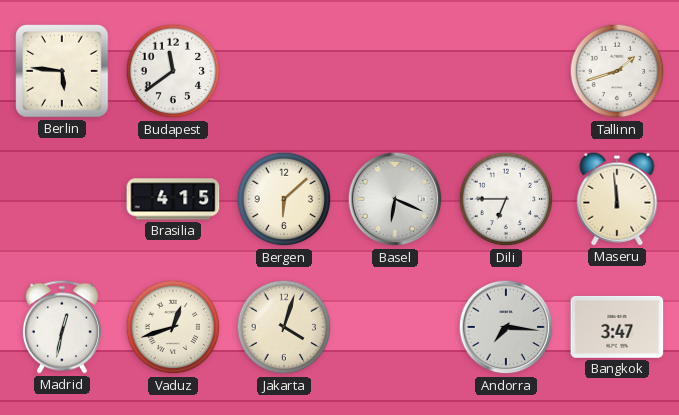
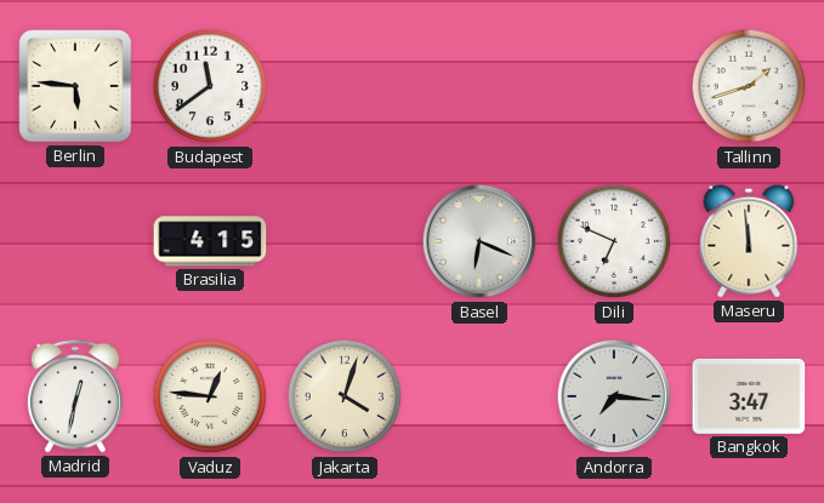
Bergen: 6:08 -> none
Dili: 6:45 -> 6:49
Vaduz: 12:42 -> 12:46
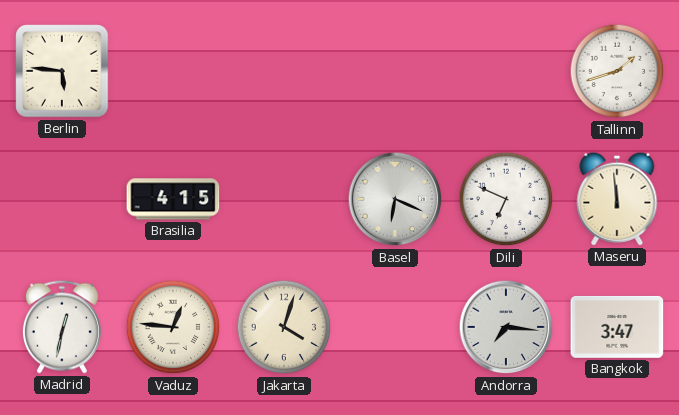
Budapest: 11:39 -> none
